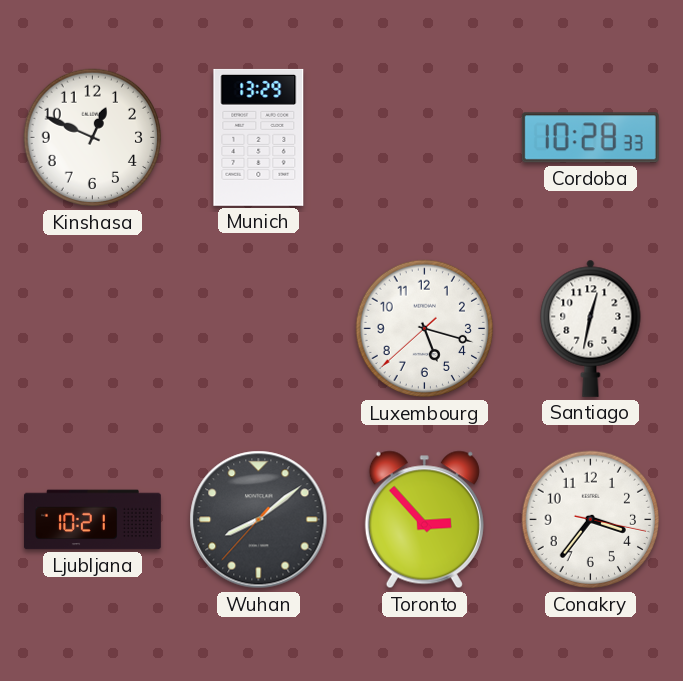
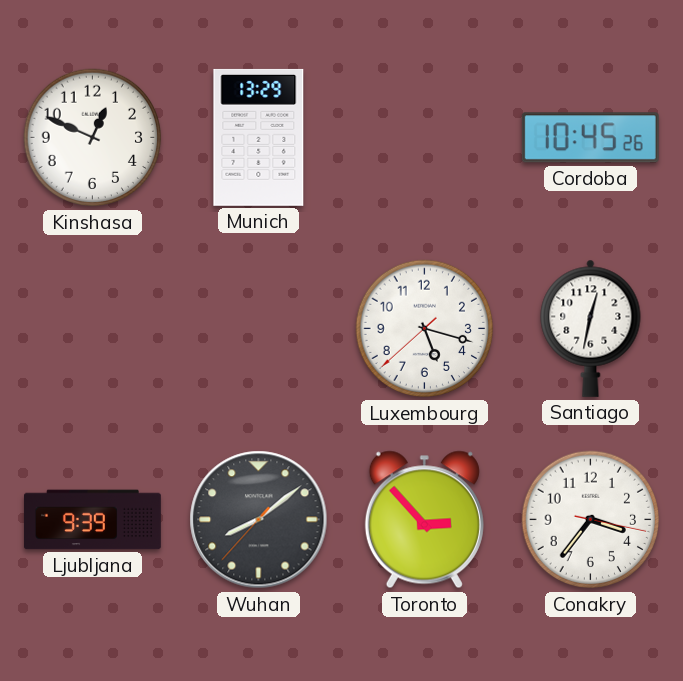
Cordoba: 10:28 -> 10:45
Ljubljana: 10:21 -> 9:39
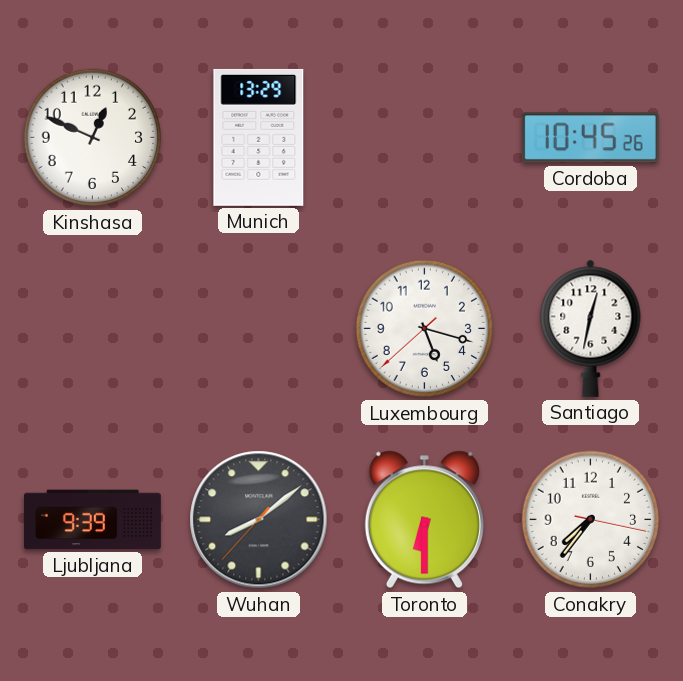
Toronto: 2:53 -> 6:30
Conakry: 3:36 -> 7:36
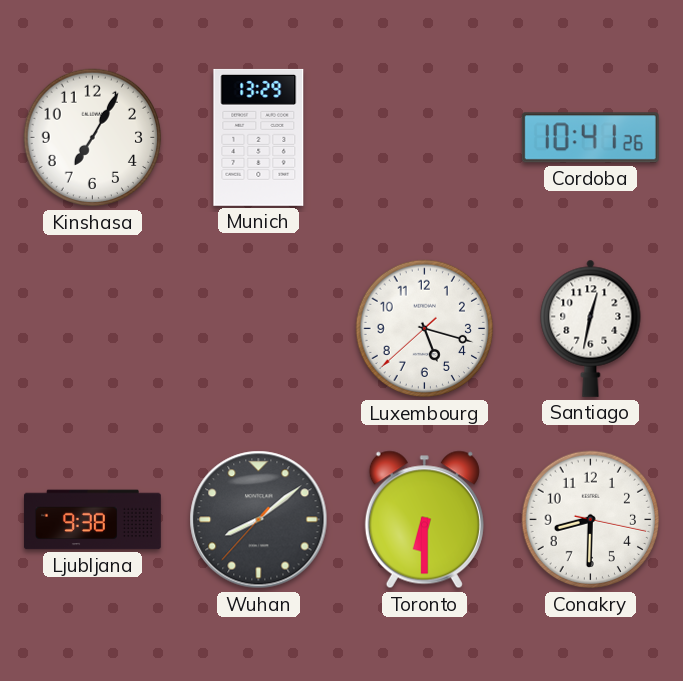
Kinshasa: 12:49 -> 7:05
Cordoba: 10:45 -> 10:41
Ljubljana: 9:39 -> 9:38
Conakry: 7:36 -> 8:30
